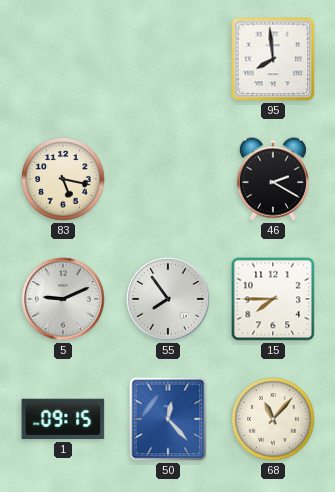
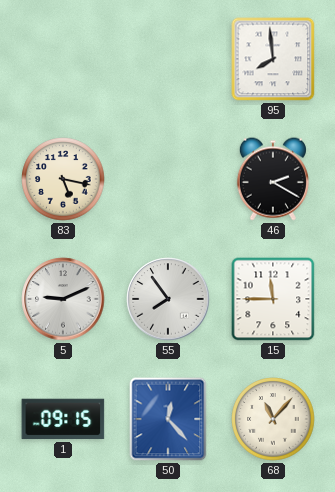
15: 7:45 -> 11:45
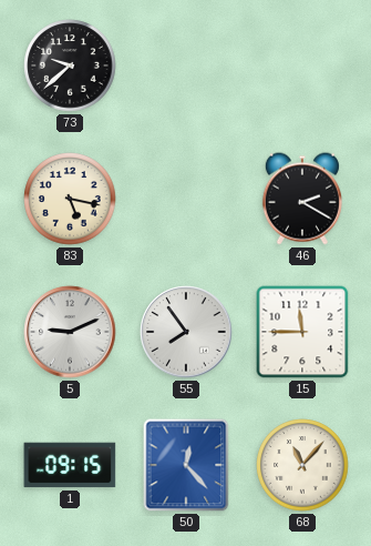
73: none -> 9:38
95: 7:59 -> none
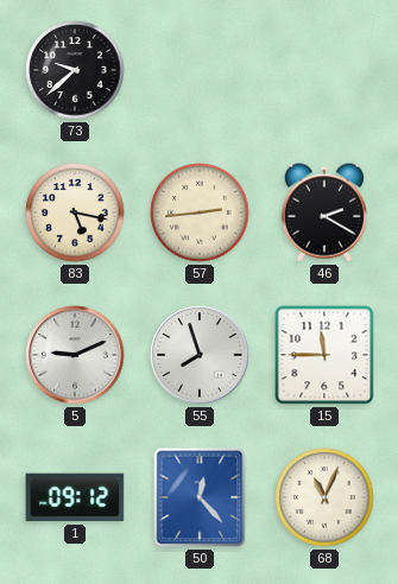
57: none -> 2:44
55: 7:54 -> 7:57
1: 09:15 -> 09:12
68: 11:07 -> 11:04
